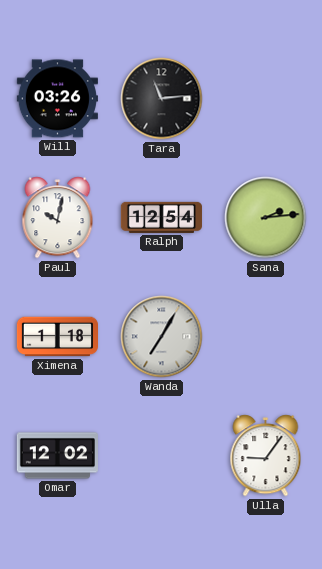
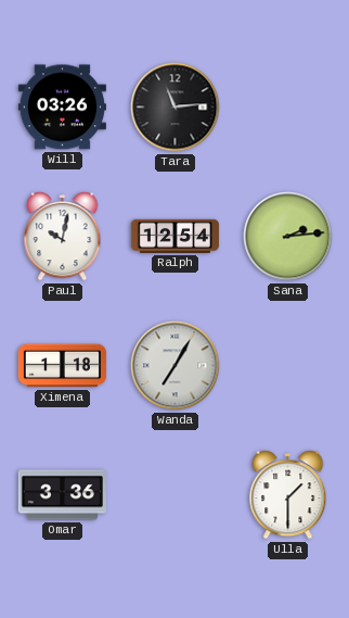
Omar: 12:02 -> 3:36
Ulla: 9:06 -> 1:30
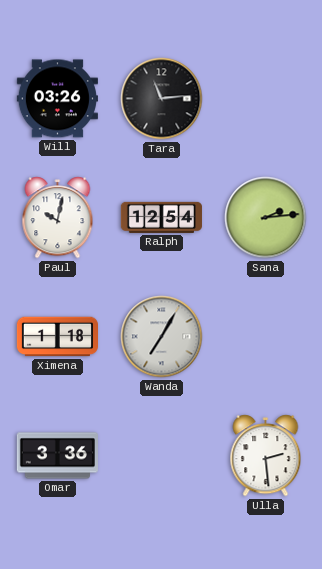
Ulla: 1:30 -> 2:29
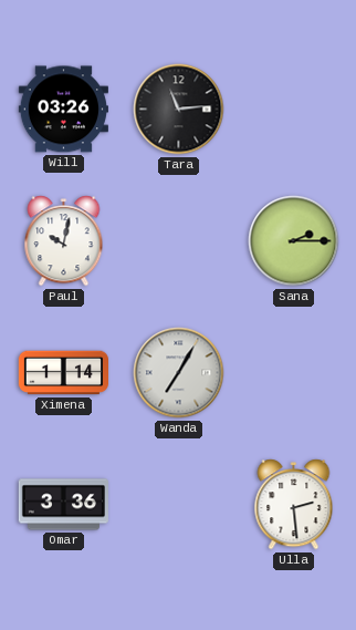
Ralph: 12:54 -> none
Sana: 2:14 -> 2:15
Ximena: 1:18 -> 1:14
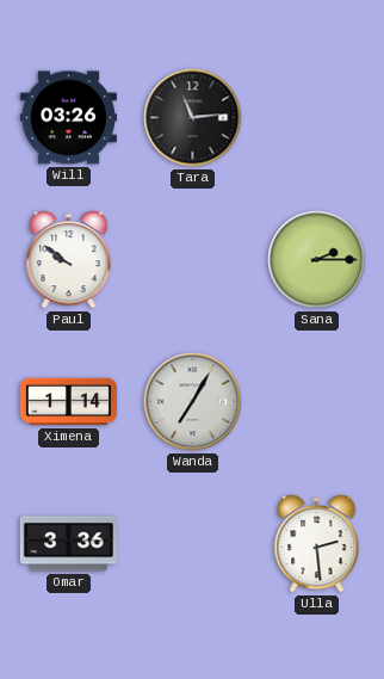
Paul: 10:02 -> 9:51
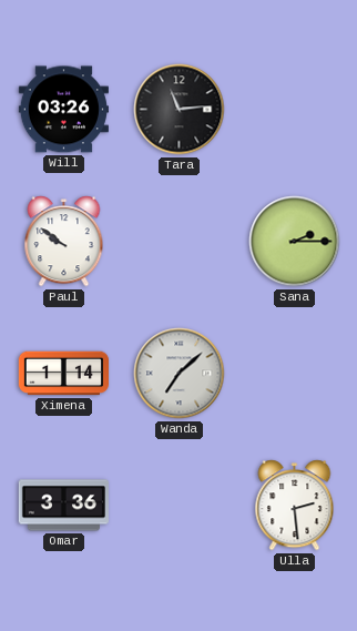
Wanda: 7:05 -> 7:08
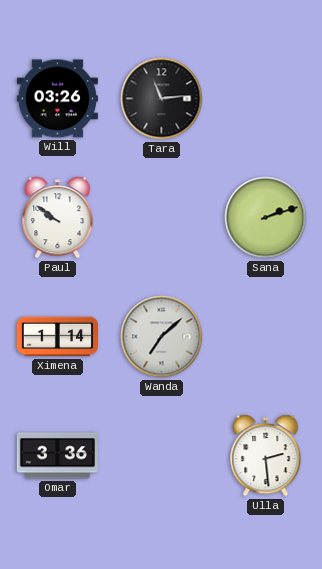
Sana: 2:15 -> 2:12
